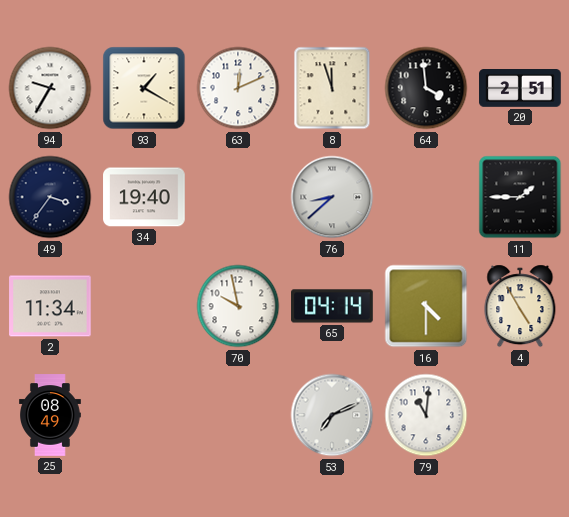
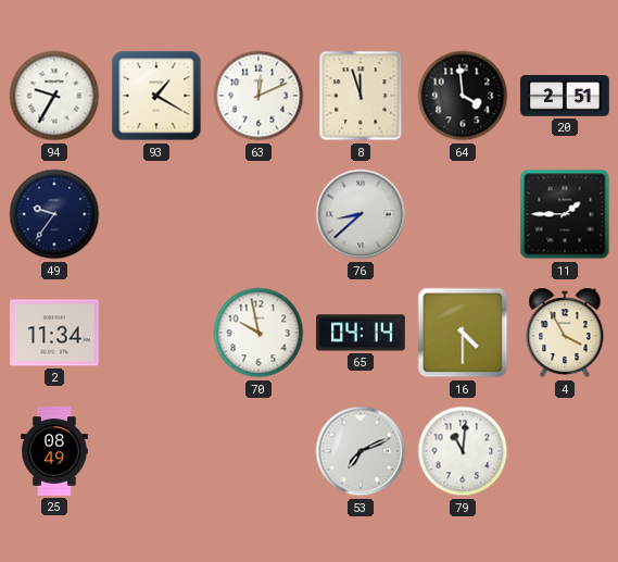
49: 3:36 -> 9:36
34: 19:40 -> none
4: 4:55 -> 3:55
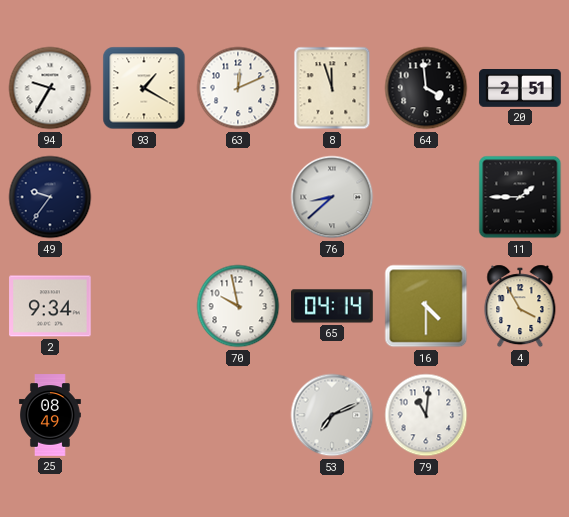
2: 11:34 -> 9:34
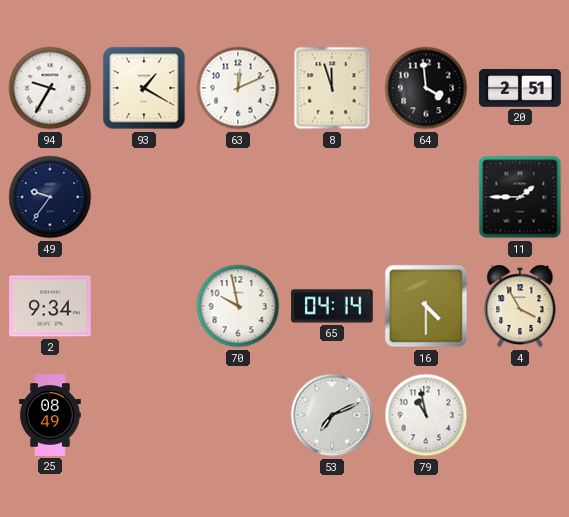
76: 8:38 -> none
79: 11:01 -> 10:58
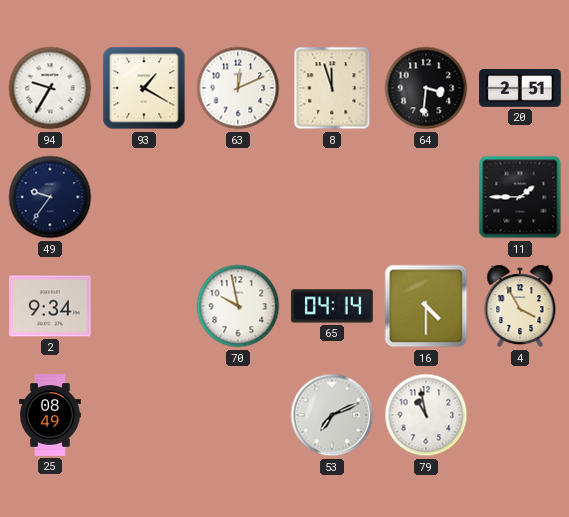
64: 3:59 -> 3:31
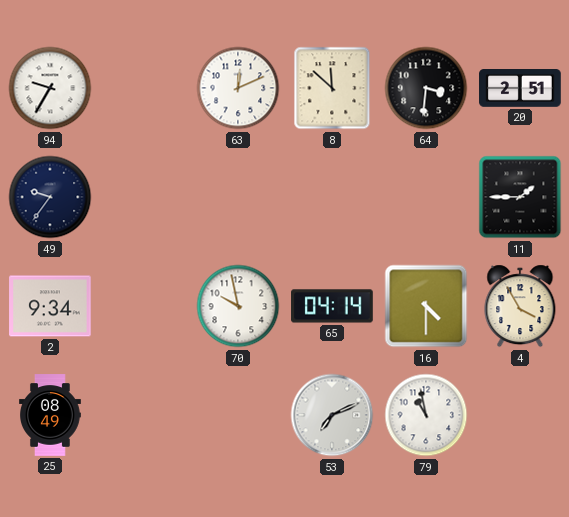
93: 1:20 -> none
8: 11:57 -> 11:52
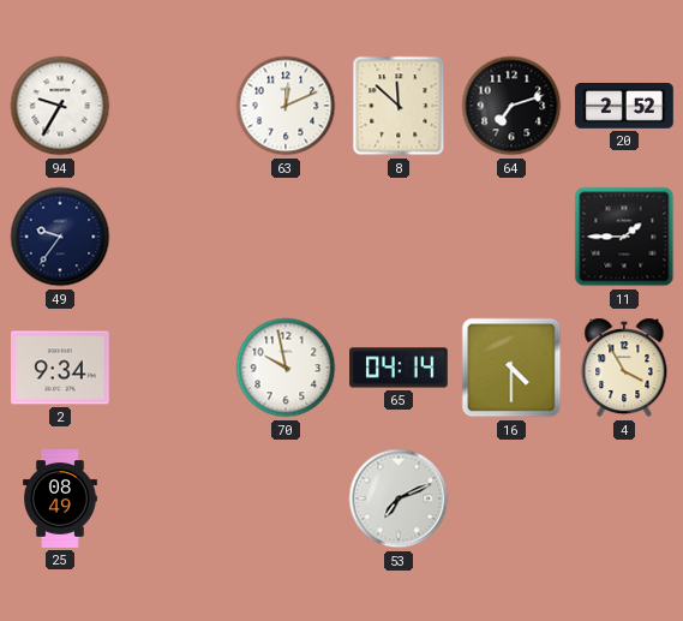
64: 3:31 -> 7:12
20: 2:51 -> 2:52
79: 10:58 -> none
